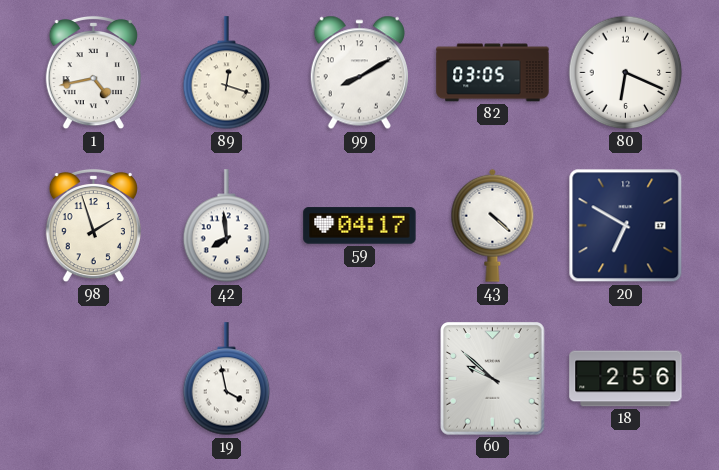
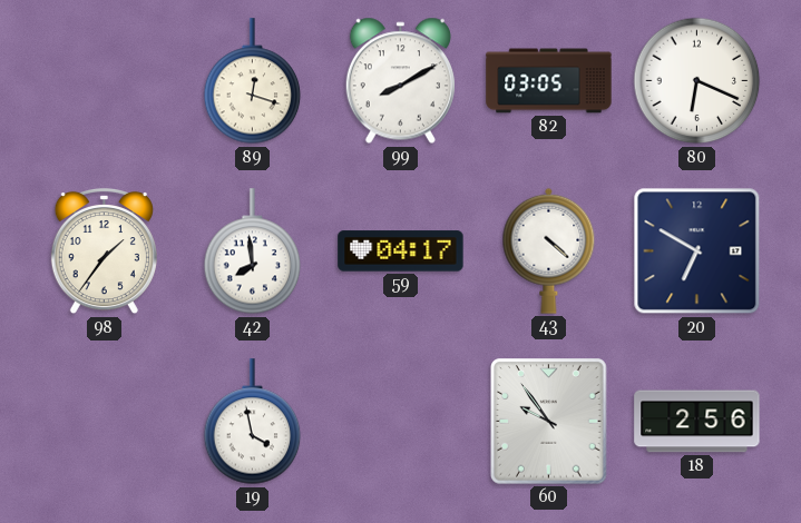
1: 4:43 -> none
98: 1:57 -> 1:36
60: 9:52 -> 9:54
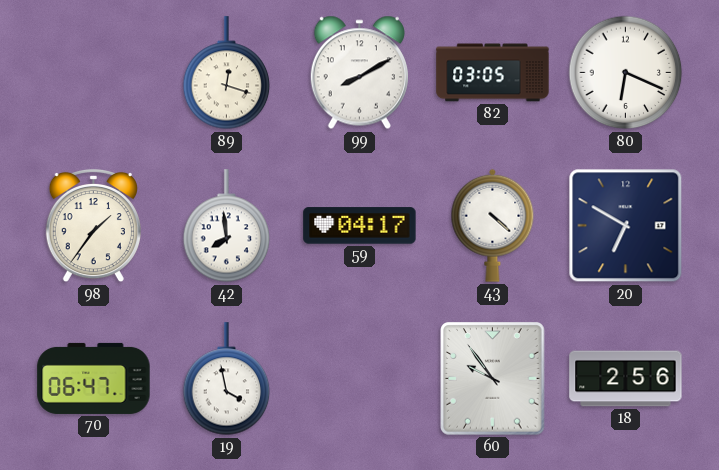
70: none -> 06:47
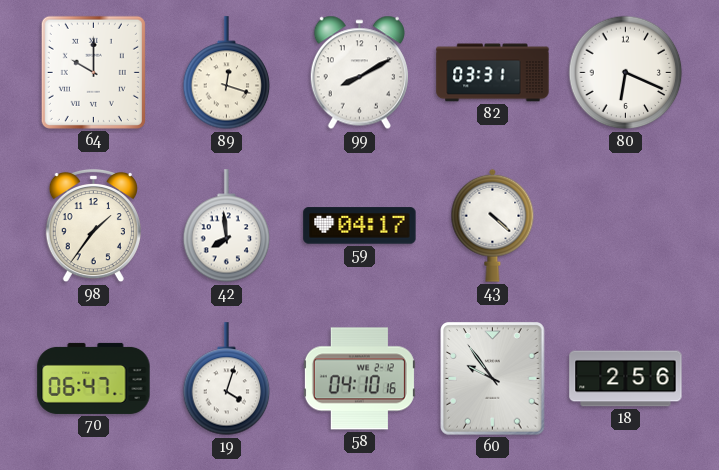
64: none -> 10:00
82: 03:05 -> 03:31
20: 6:50 -> none
19: 3:58 -> 4:03
58: none -> 04:10
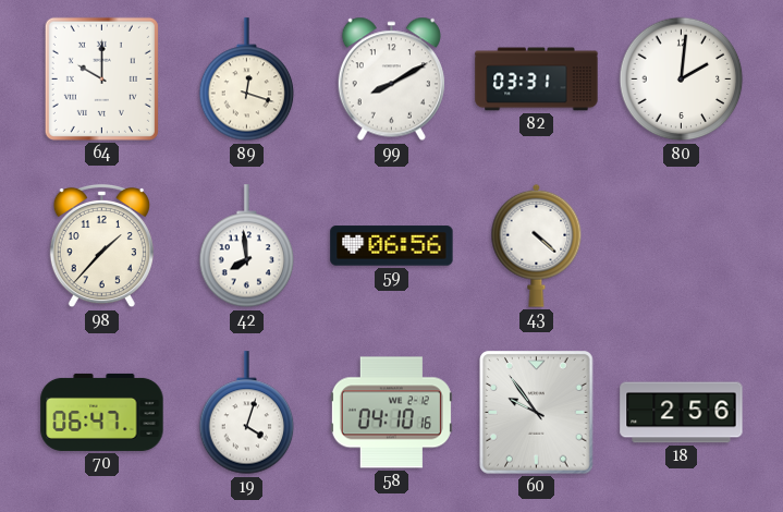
80: 6:19 -> 2:01
98: 1:36 -> 1:37
59: 04:17 -> 06:56
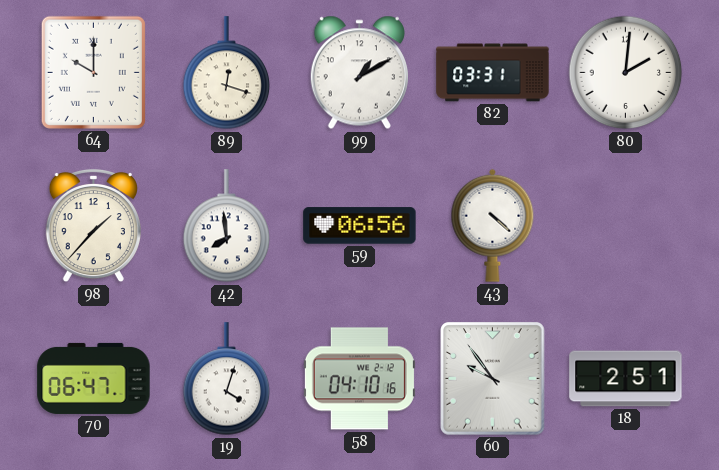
99: 8:10 -> 1:10
18: 2:56 -> 2:51
